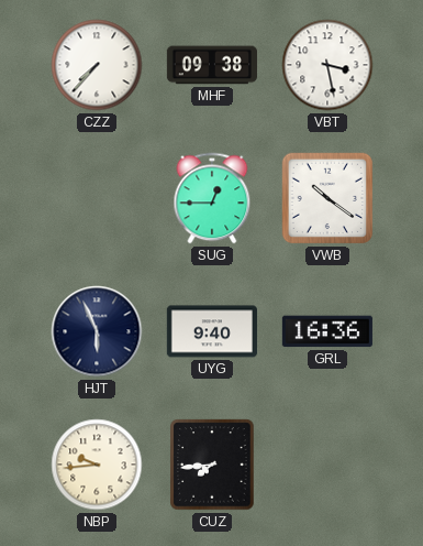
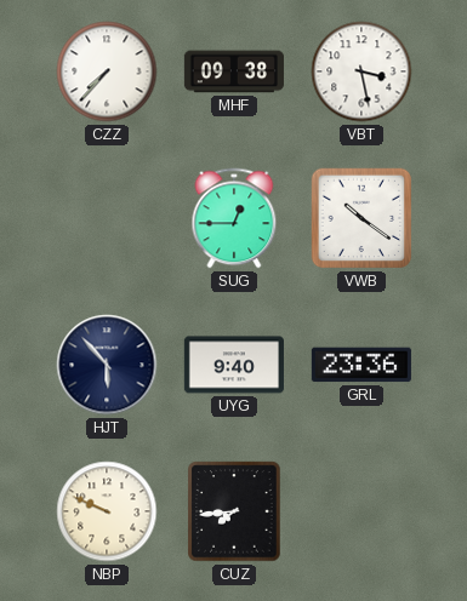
HJT: 5:56 -> 5:53
GRL: 16:36 -> 23:36
NBP: 9:44 -> 9:49
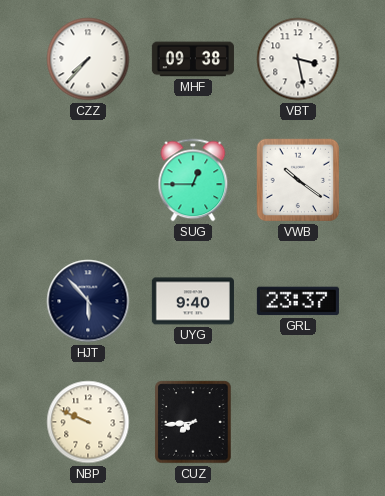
GRL: 23:36 -> 23:37
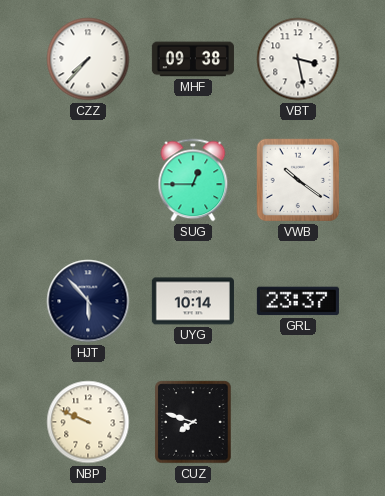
UYG: 9:40 -> 10:14
CUZ: 7:44 -> 7:48
